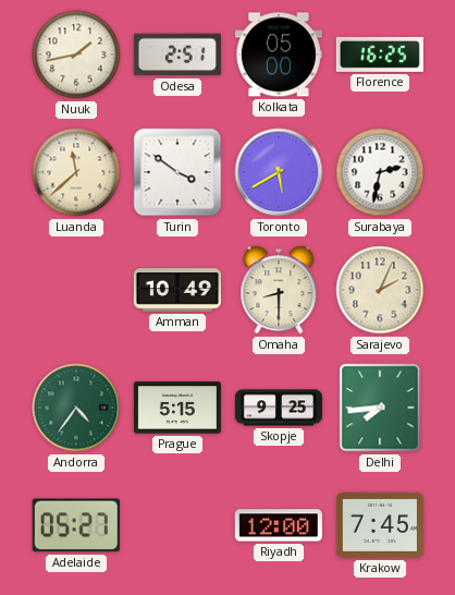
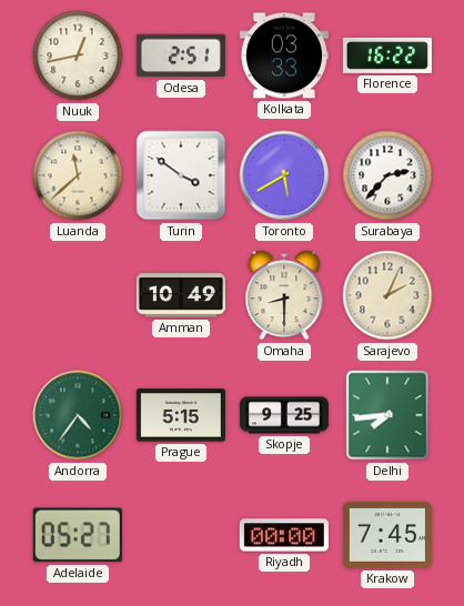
Nuuk: 1:43 -> 12:43
Kolkata: 05:00 -> 03:33
Florence: 16:25 -> 16:22
Surabaya: 2:32 -> 2:37
Riyadh: 12:00 -> 00:00
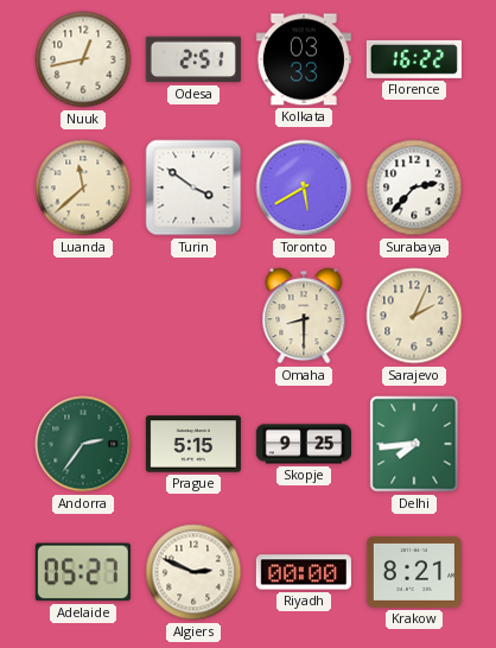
Amman: 10:49 -> none
Andorra: 4:36 -> 2:36
Algiers: none -> 2:49
Krakow: 7:45 -> 8:21
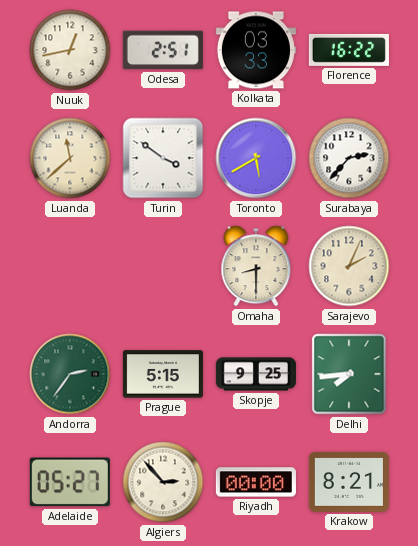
Algiers: 2:49 -> 2:53
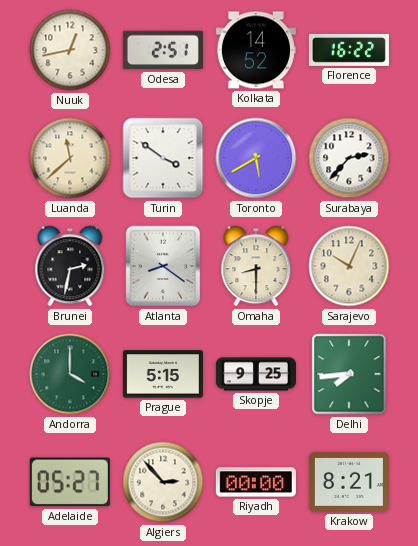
Kolkata: 03:33 -> 14:52
Brunei: none -> 2:32
Atlanta: none -> 8:21
Sarajevo: 2:04 -> 10:04
Andorra: 2:36 -> 4:00
